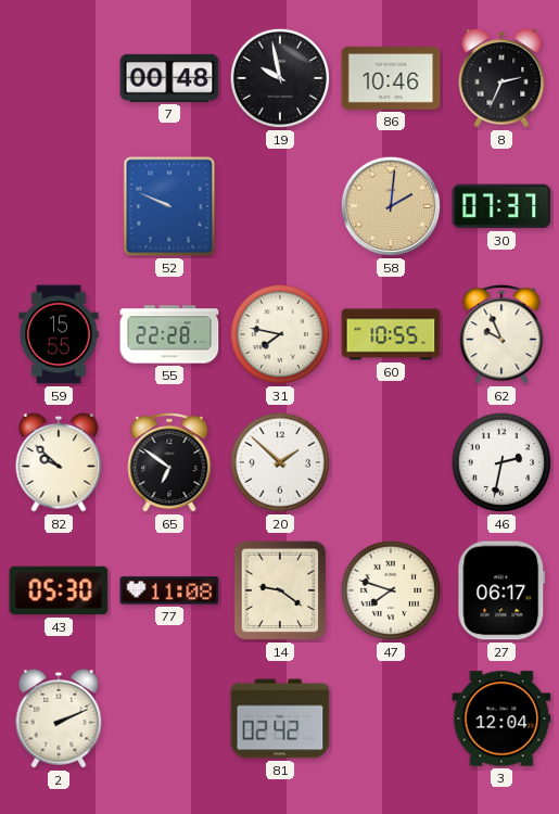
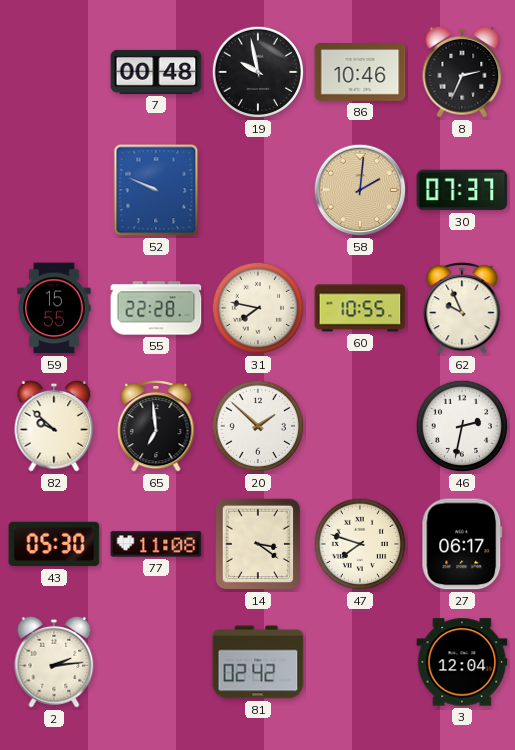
65: 6:51 -> 6:59
14: 9:21 -> 3:21
2: 2:11 -> 2:14
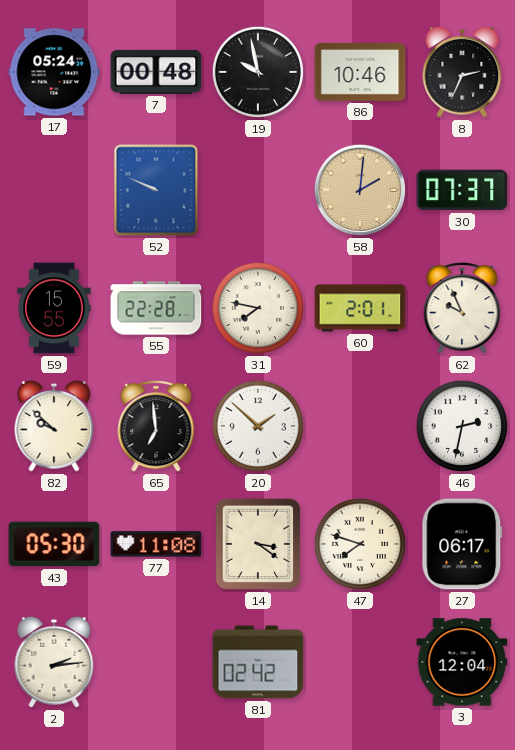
17: none -> 05:24
60: 10:55 -> 2:01
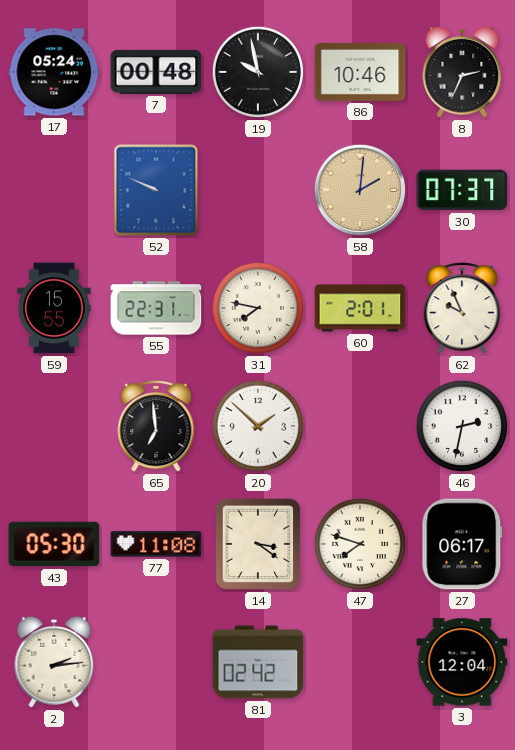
55: 22:28 -> 22:31
82: 9:52 -> none
